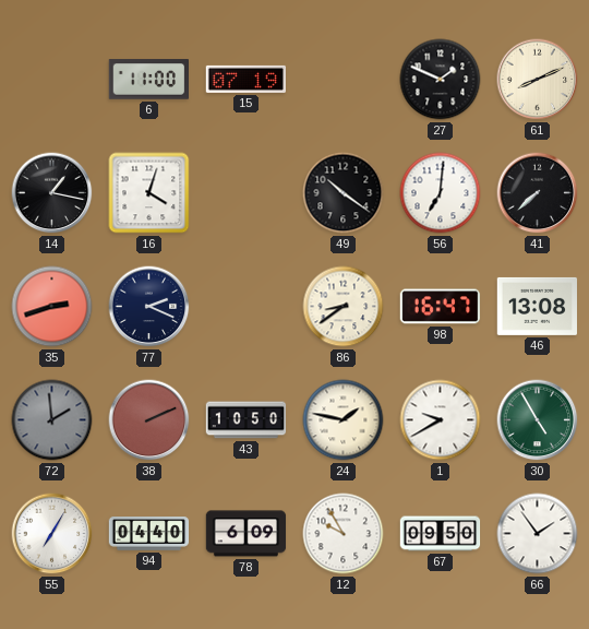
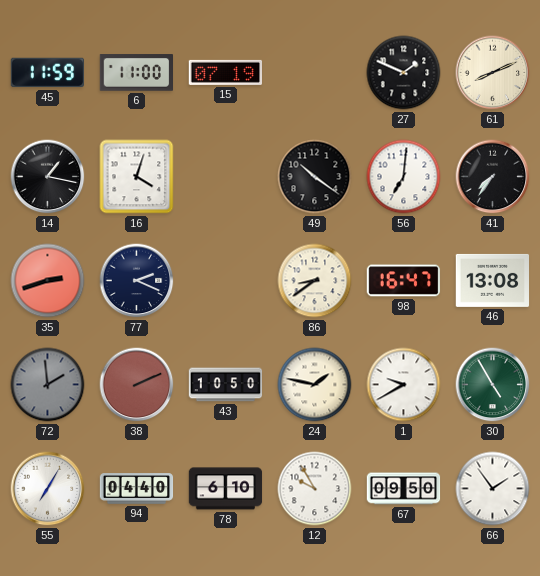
45: none -> 11:59
41: 7:38 -> 7:36
78: 6:09 -> 6:10
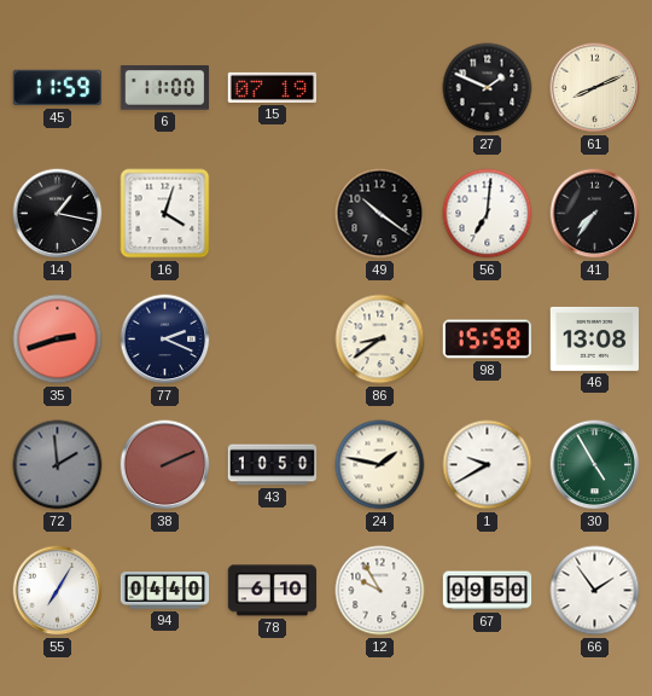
98: 16:47 -> 15:58
